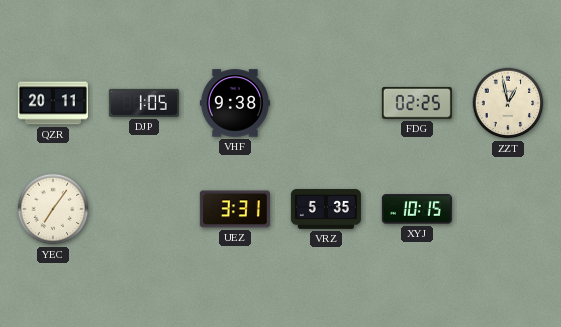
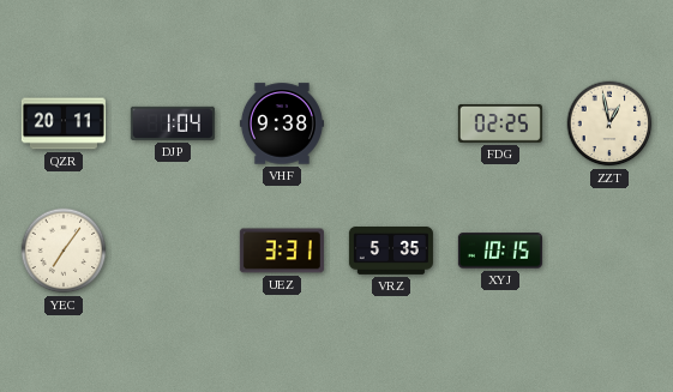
DJP: 1:05 -> 1:04
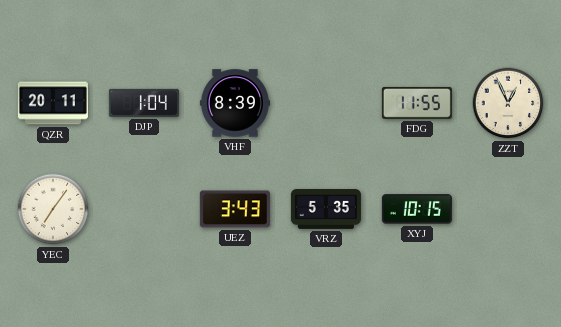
VHF: 9:38 -> 8:39
FDG: 02:25 -> 11:55
ZZT: 12:58 -> 12:56
UEZ: 3:31 -> 3:43
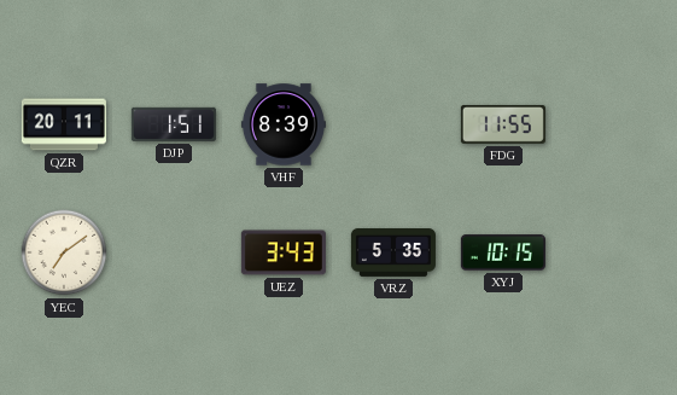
DJP: 1:04 -> 1:51
ZZT: 12:56 -> none
YEC: 7:06 -> 7:09
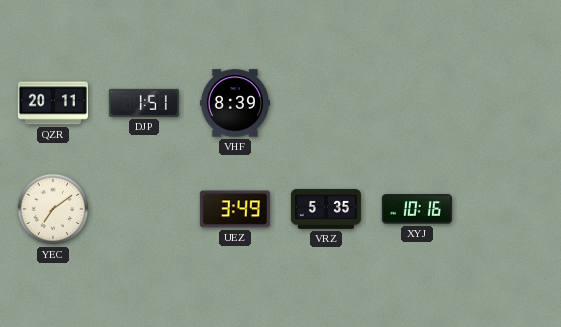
FDG: 11:55 -> none
UEZ: 3:43 -> 3:49
XYJ: 10:15 -> 10:16
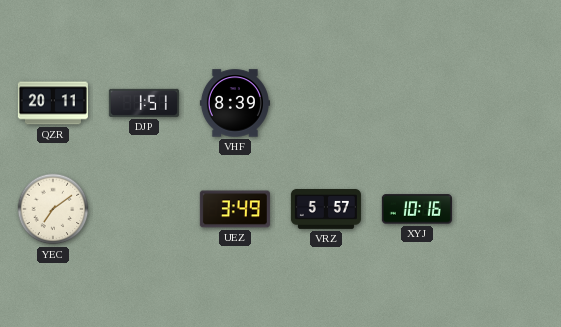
VRZ: 5:35 -> 5:57
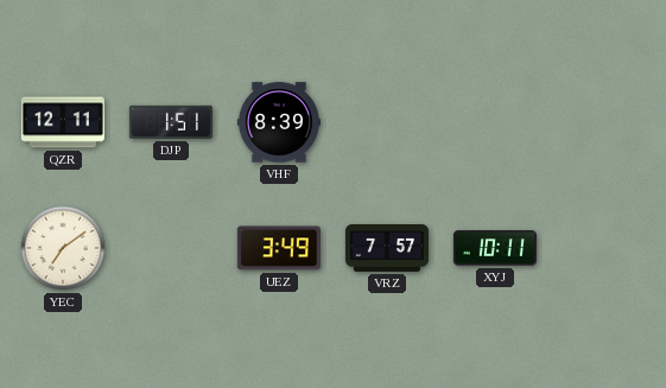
QZR: 20:11 -> 12:11
VRZ: 5:57 -> 7:57
XYJ: 10:16 -> 10:11
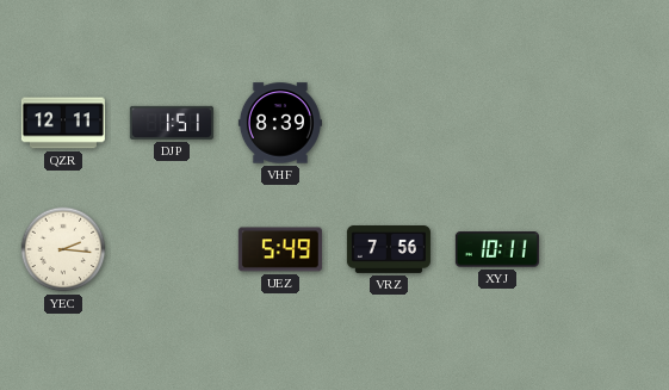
YEC: 7:09 -> 2:16
UEZ: 3:49 -> 5:49
VRZ: 7:57 -> 7:56
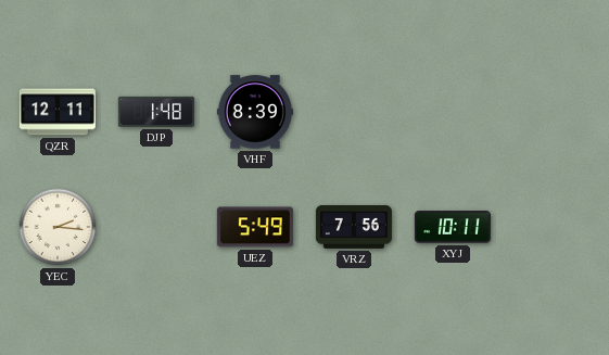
DJP: 1:51 -> 1:48
